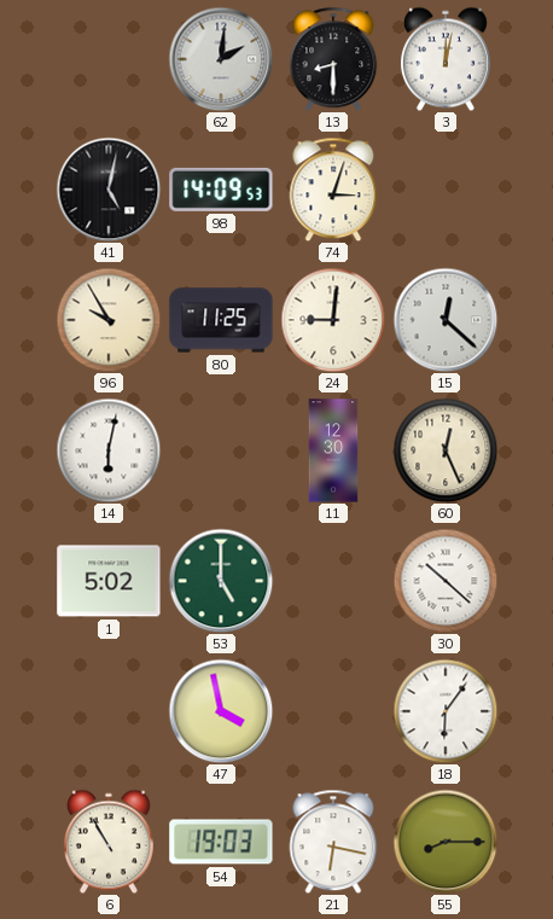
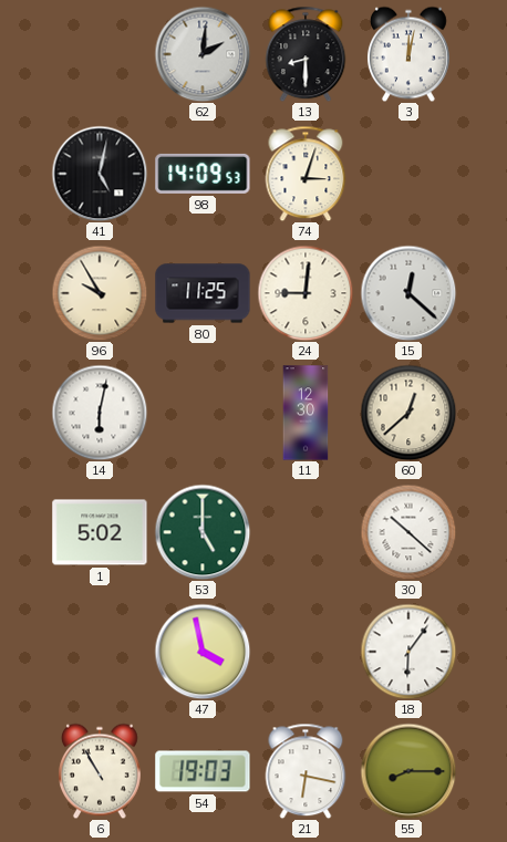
60: 12:26 -> 12:38
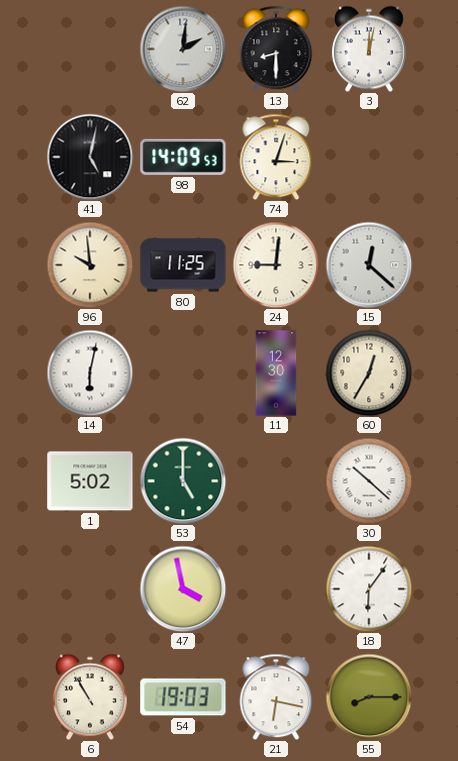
96: 9:55 -> 9:59
60: 12:38 -> 12:35
